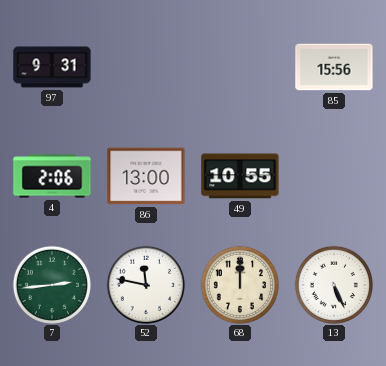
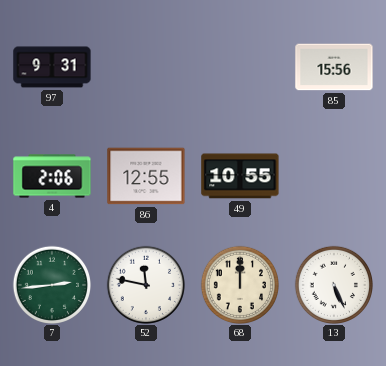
86: 13:00 -> 12:55
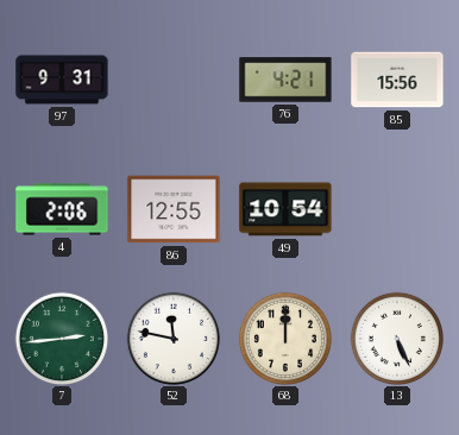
76: none -> 4:21
49: 10:55 -> 10:54
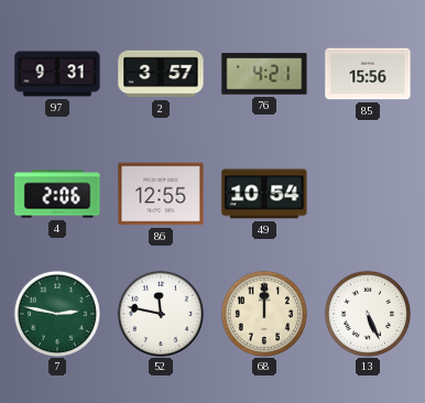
2: none -> 3:57
7: 2:44 -> 2:47
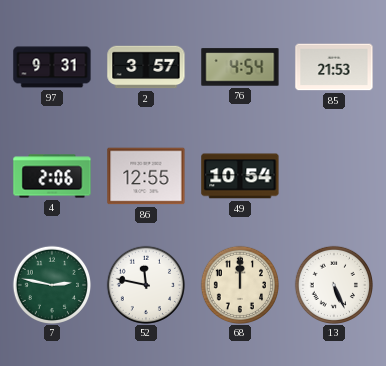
76: 4:21 -> 4:54
85: 15:56 -> 21:53
